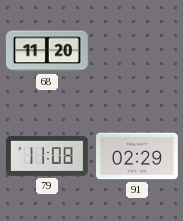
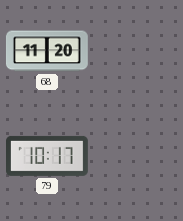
79: 11:08 -> 10:17
91: 02:29 -> none
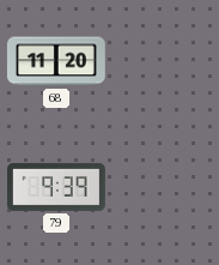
79: 10:17 -> 9:39
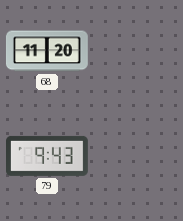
79: 9:39 -> 9:43
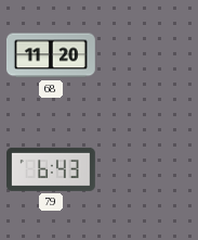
79: 9:43 -> 6:43
